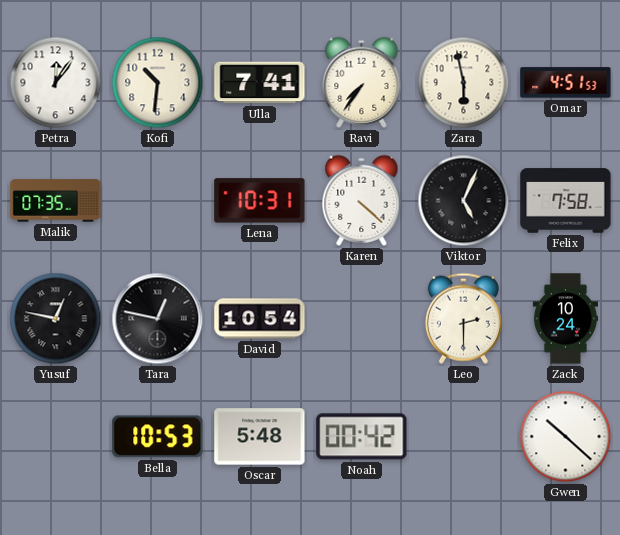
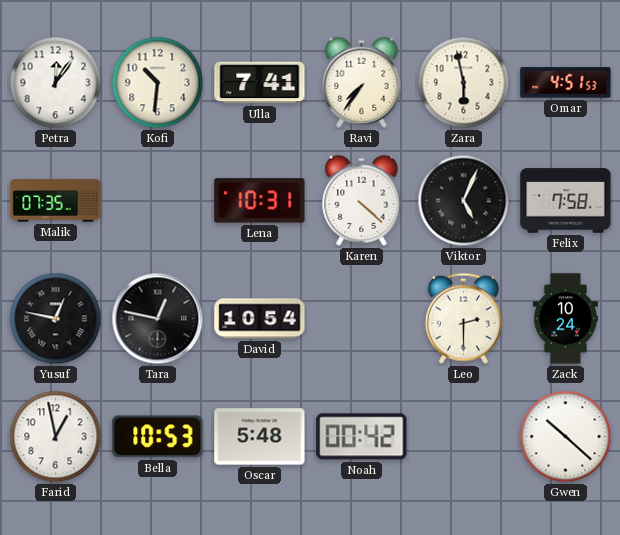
Farid: none -> 12:58
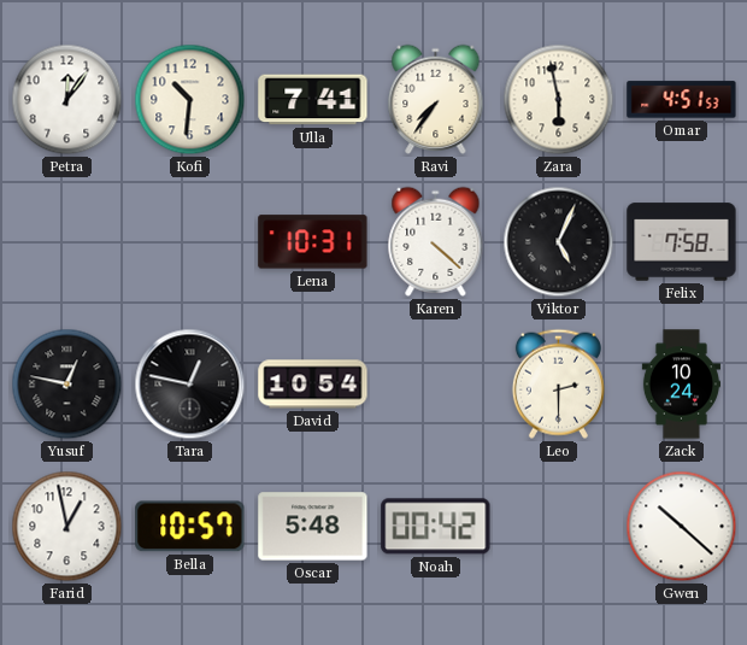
Malik: 07:35 -> none
Bella: 10:53 -> 10:57
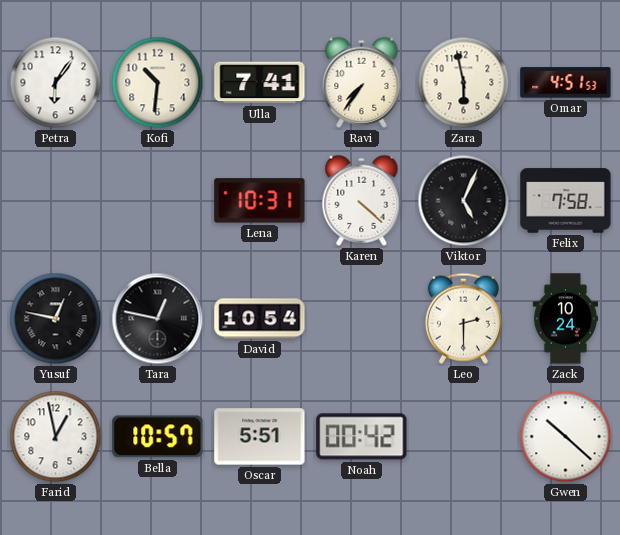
Petra: 12:06 -> 6:06
Oscar: 5:48 -> 5:51
